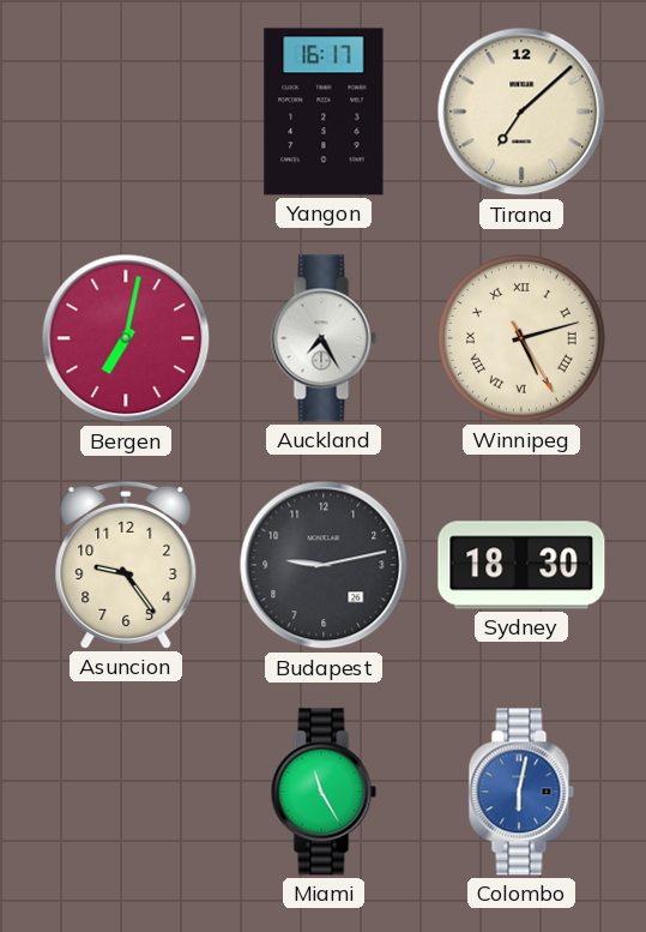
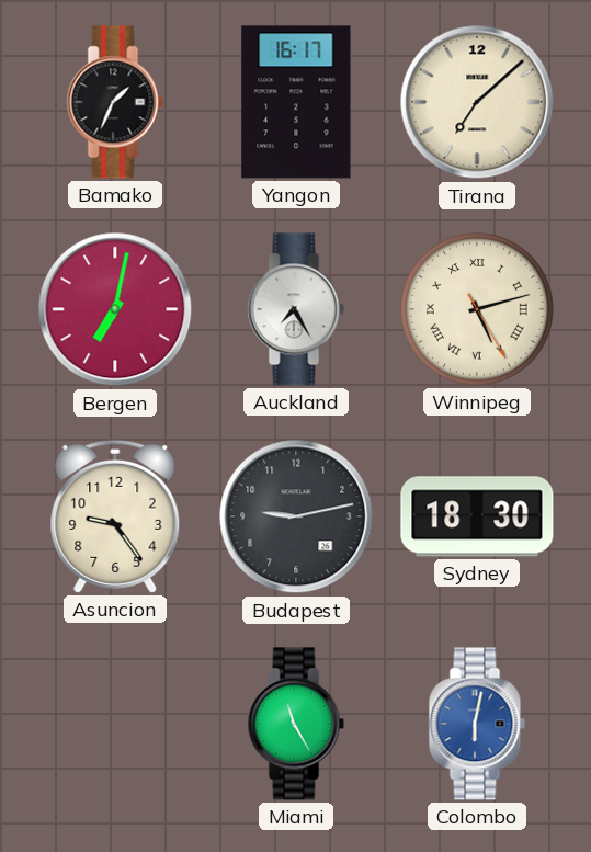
Bamako: none -> 1:34
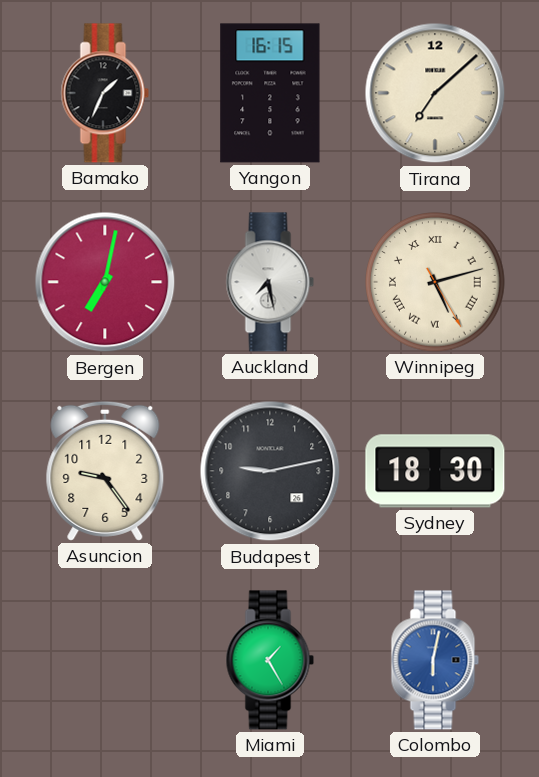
Yangon: 16:17 -> 16:15
Auckland: 7:25 -> 7:28
Miami: 11:25 -> 1:25
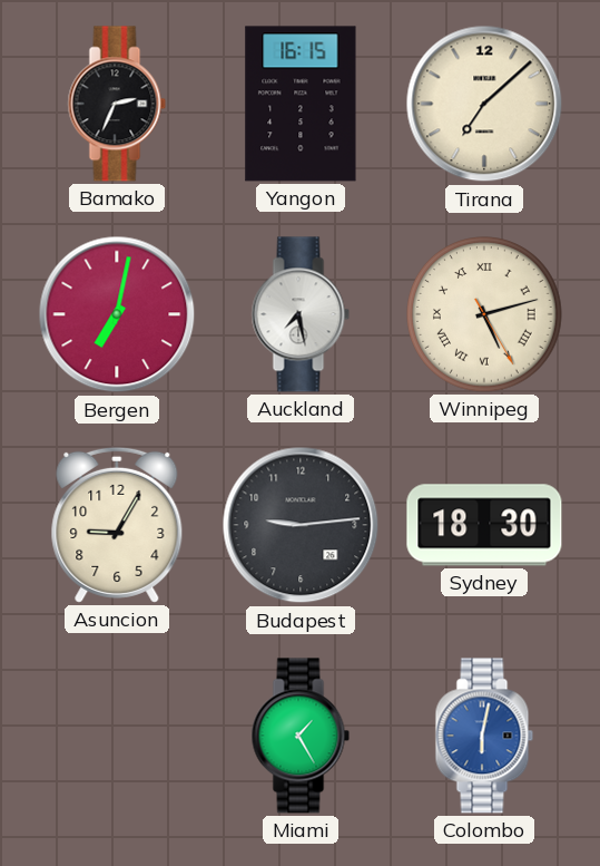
Bamako: 1:34 -> 2:34
Asuncion: 9:24 -> 9:05
Budapest: 9:13 -> 9:14
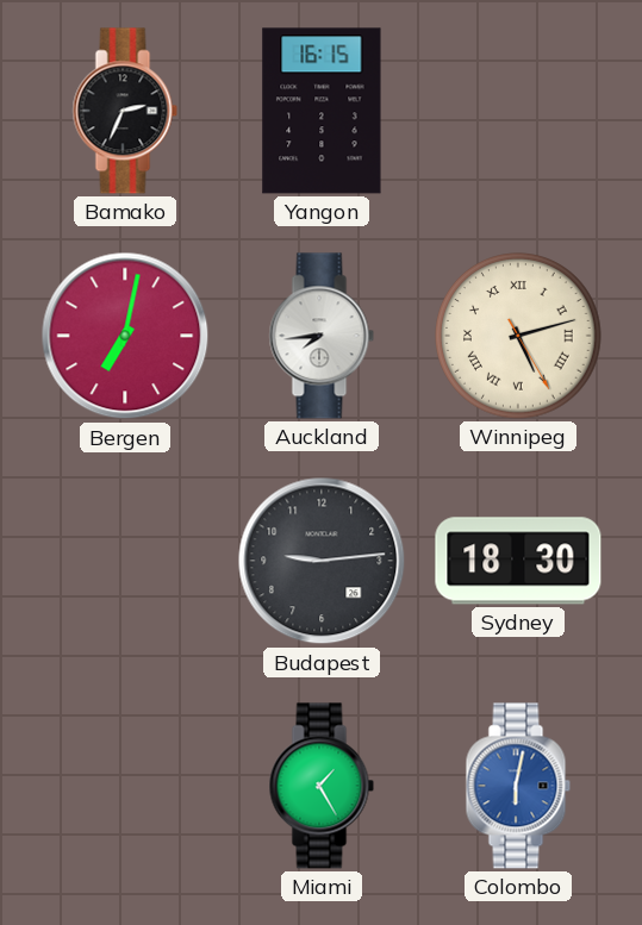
Tirana: 7:08 -> none
Auckland: 7:28 -> 7:44
Asuncion: 9:05 -> none
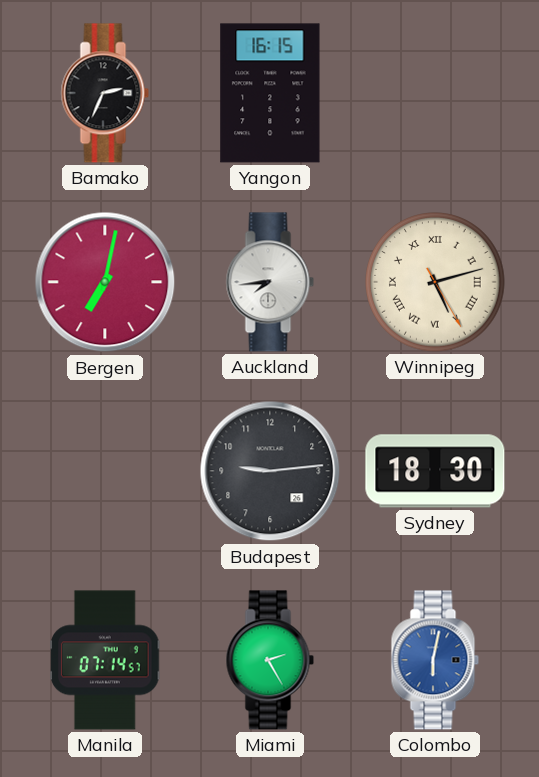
Manila: none -> 07:14
Miami: 1:25 -> 2:25
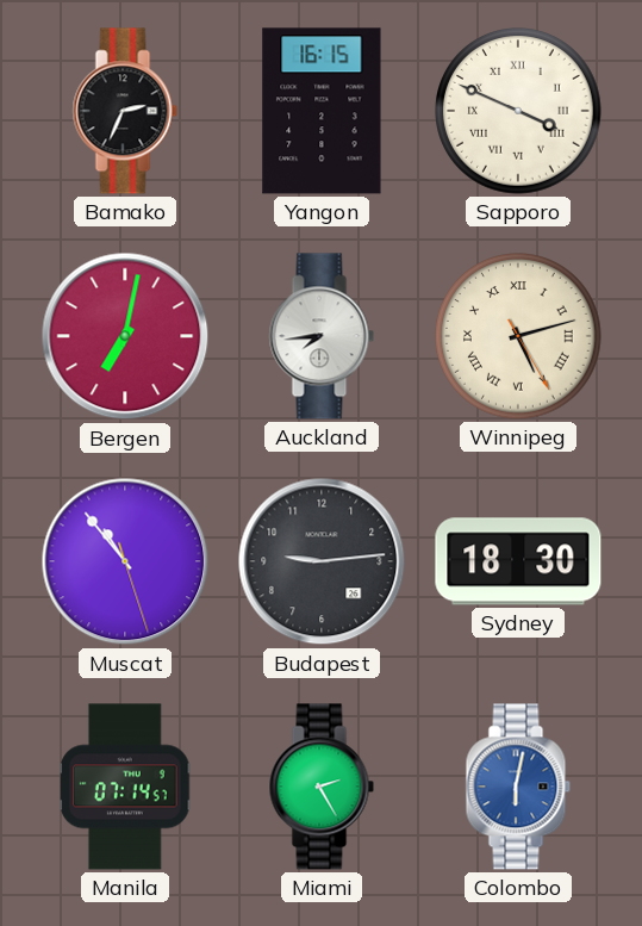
Sapporo: none -> 3:49
Muscat: none -> 10:53
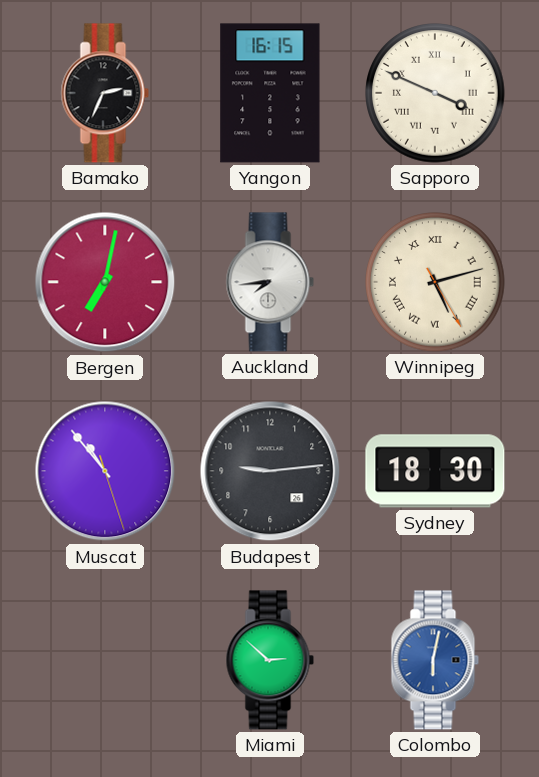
Manila: 07:14 -> none
Miami: 2:25 -> 2:52
